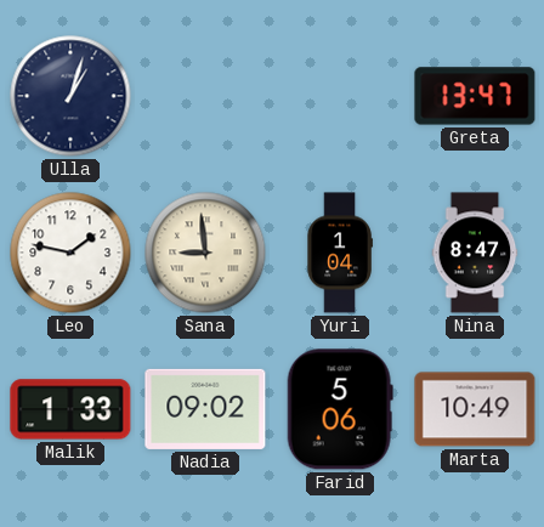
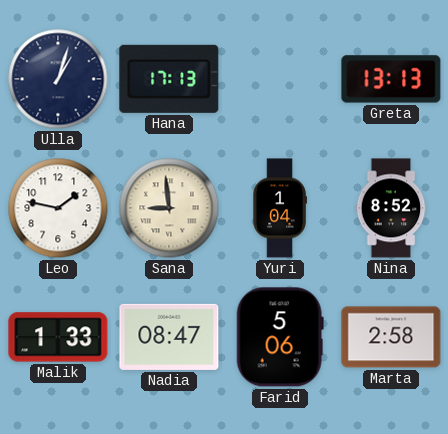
Hana: none -> 17:13
Greta: 13:47 -> 13:13
Nina: 8:47 -> 8:52
Nadia: 09:02 -> 08:47
Marta: 10:49 -> 2:58
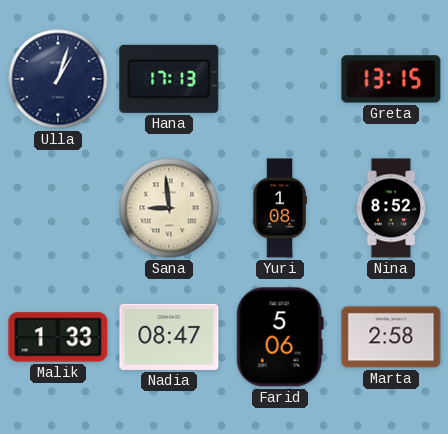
Greta: 13:13 -> 13:15
Leo: 1:47 -> none
Yuri: 1:04 -> 1:08
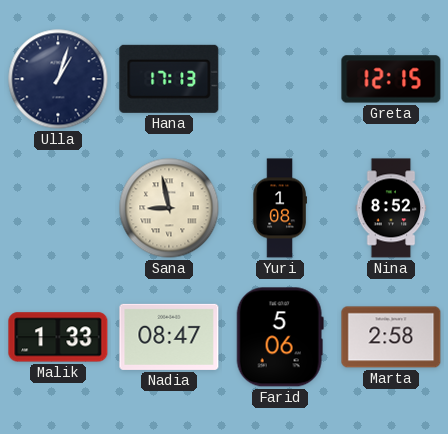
Greta: 13:15 -> 12:15
Sana: 8:59 -> 8:58
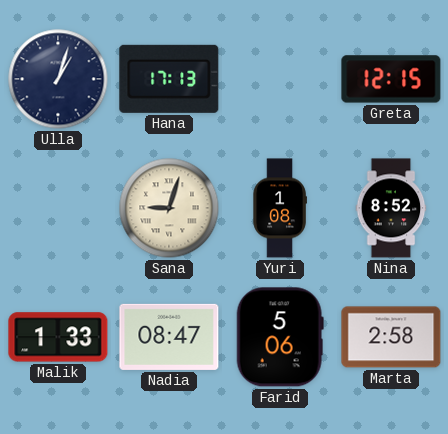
Sana: 8:58 -> 9:03
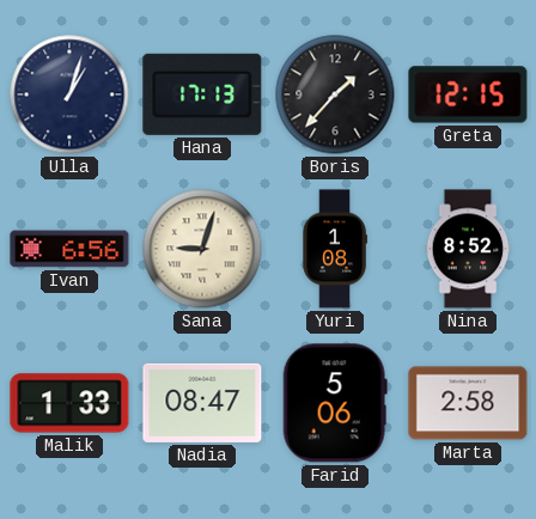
Boris: none -> 1:37
Ivan: none -> 6:56
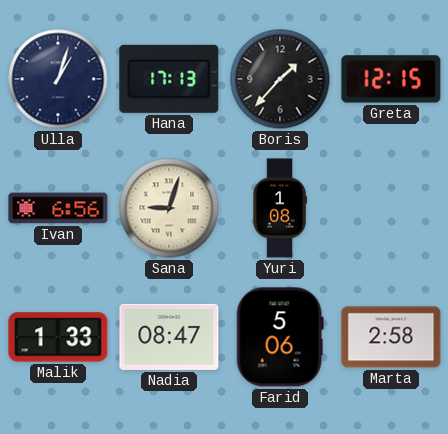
Nina: 8:52 -> none
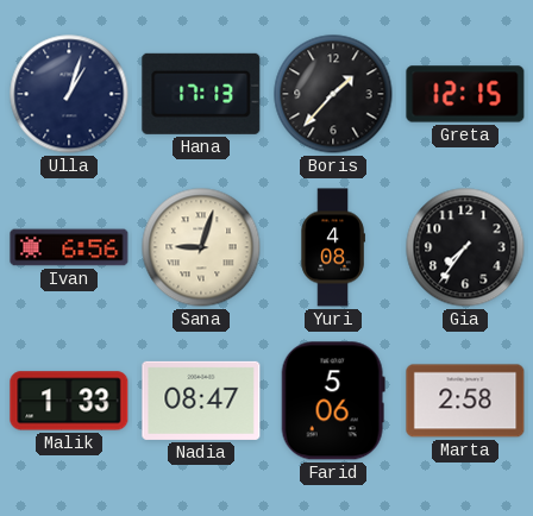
Yuri: 1:08 -> 4:08
Gia: none -> 7:36
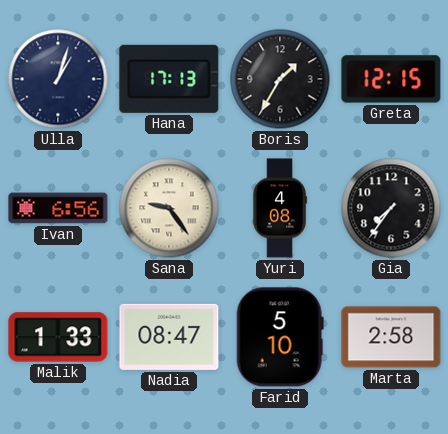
Boris: 1:37 -> 1:35
Sana: 9:03 -> 9:24
Farid: 5:06 -> 5:10
